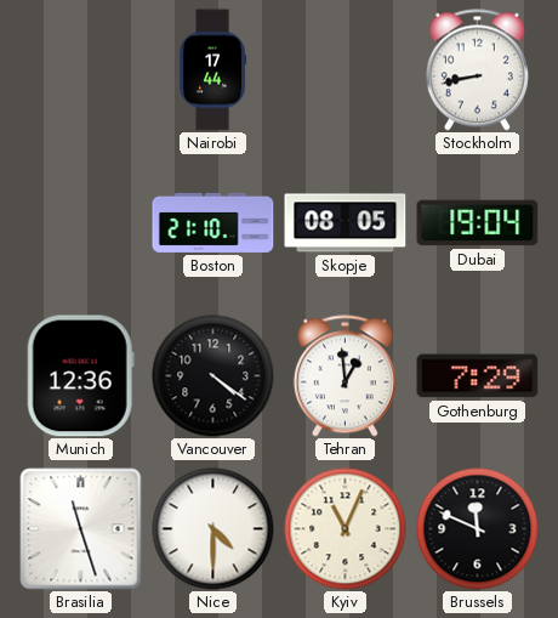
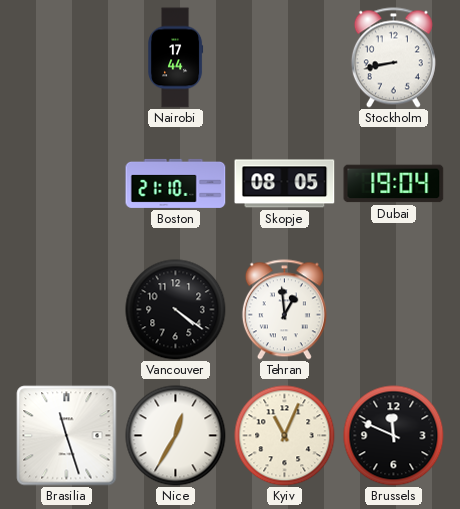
Munich: 12:36 -> none
Gothenburg: 7:29 -> none
Nice: 4:30 -> 12:35
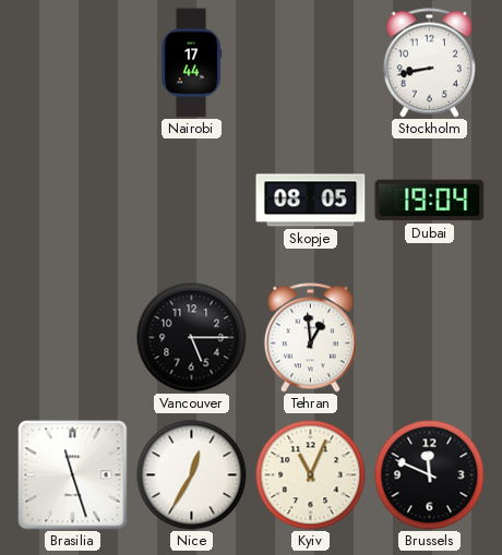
Boston: 21:10 -> none
Vancouver: 4:21 -> 5:15
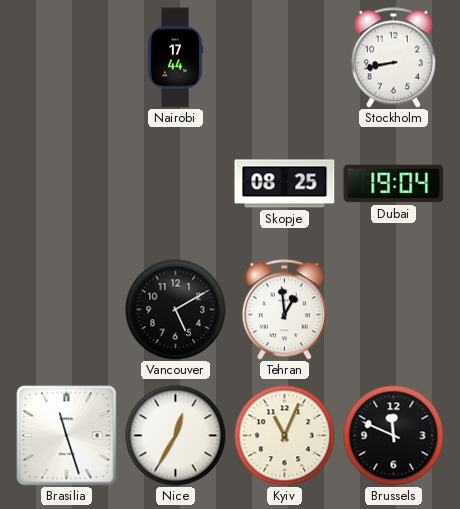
Skopje: 08:05 -> 08:25
Vancouver: 5:15 -> 5:10
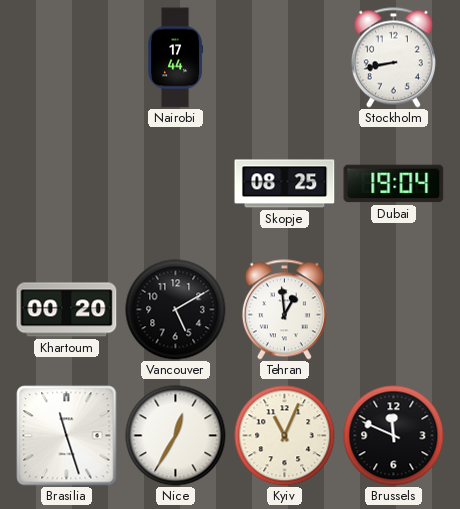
Khartoum: none -> 00:20
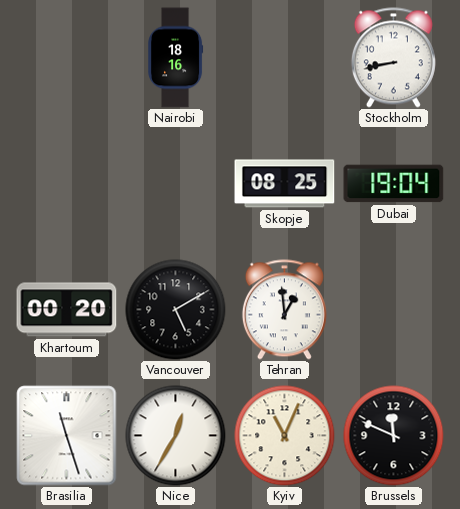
Nairobi: 17:44 -> 18:16
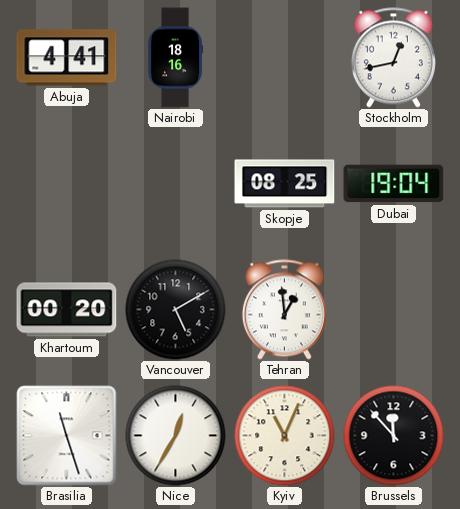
Abuja: none -> 4:41
Stockholm: 8:43 -> 12:43
Brussels: 11:49 -> 11:53
